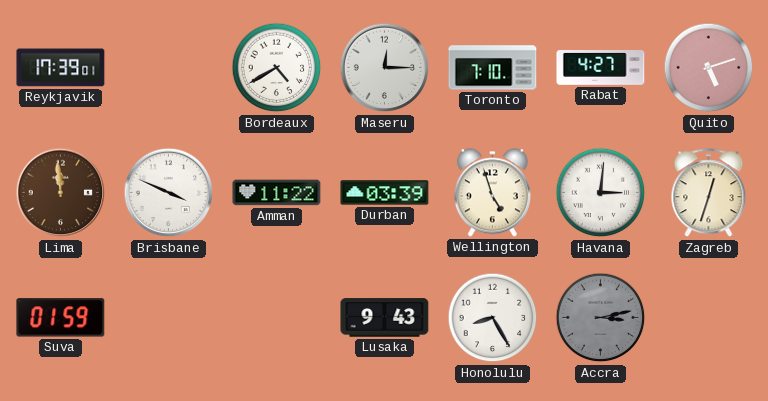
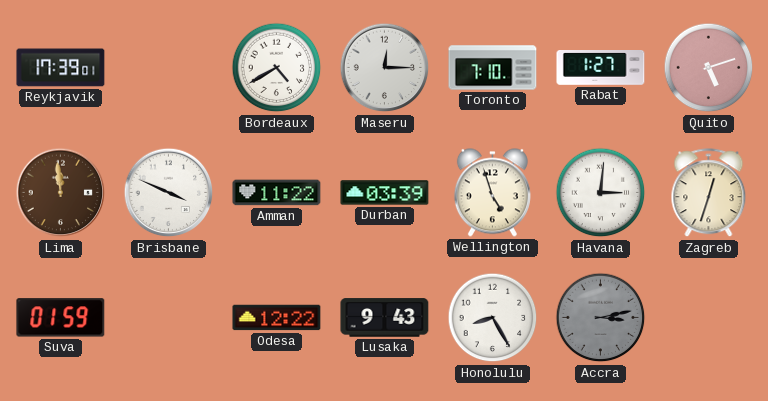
Rabat: 4:27 -> 1:27
Odesa: none -> 12:22
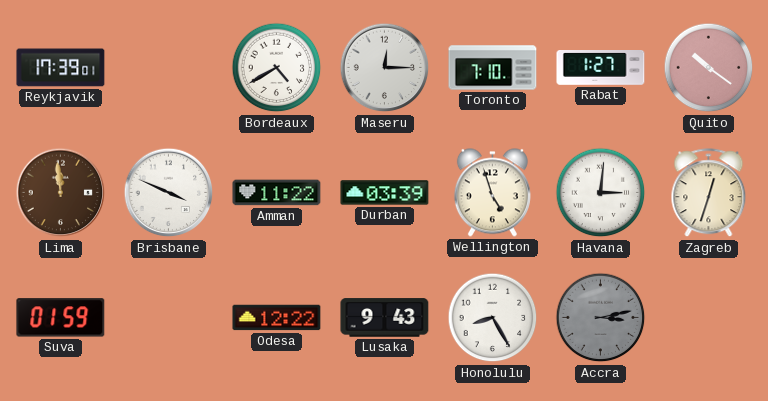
Quito: 5:12 -> 10:21
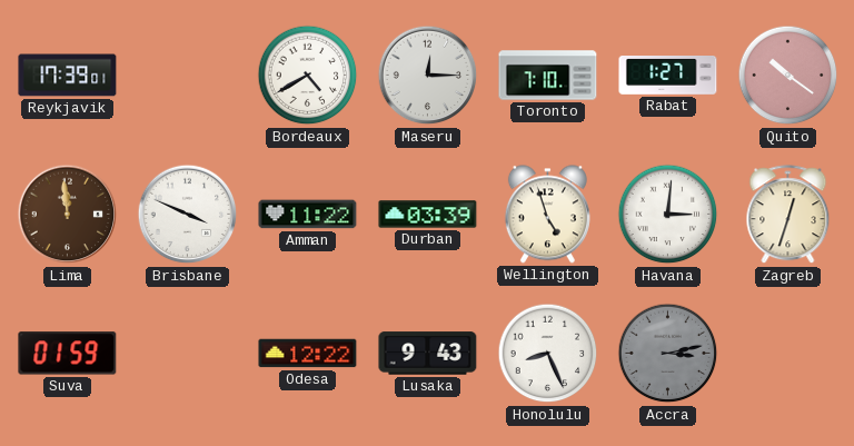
Honolulu: 8:25 -> 8:26
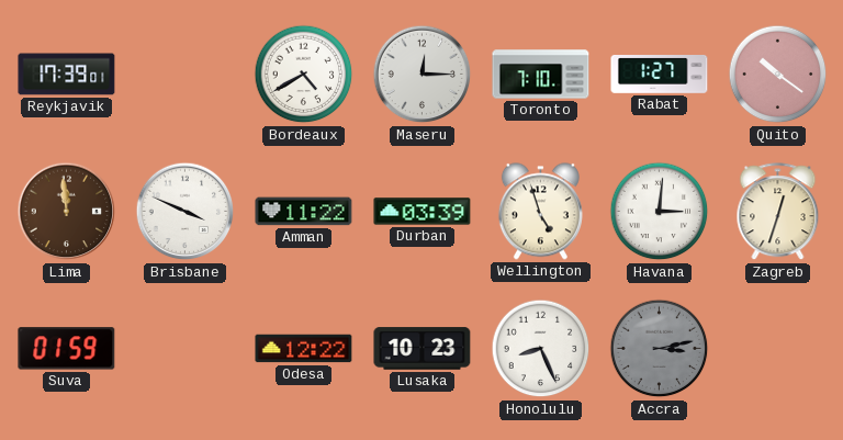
Lusaka: 9:43 -> 10:23
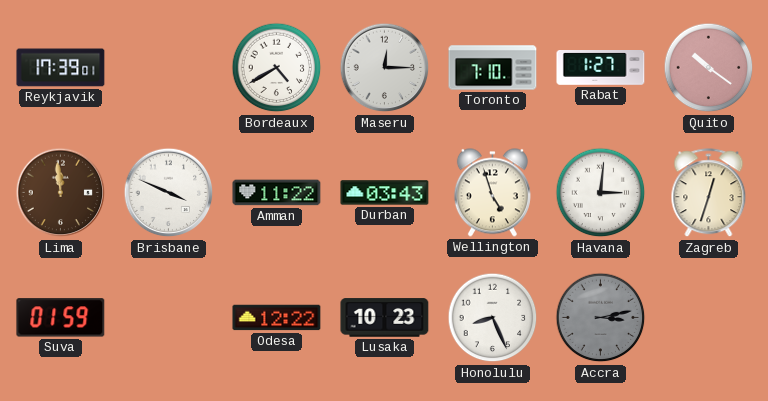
Durban: 03:39 -> 03:43
